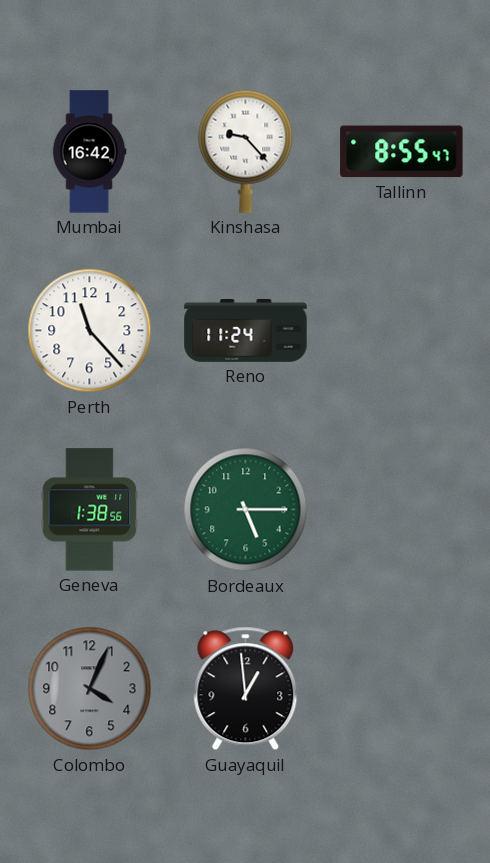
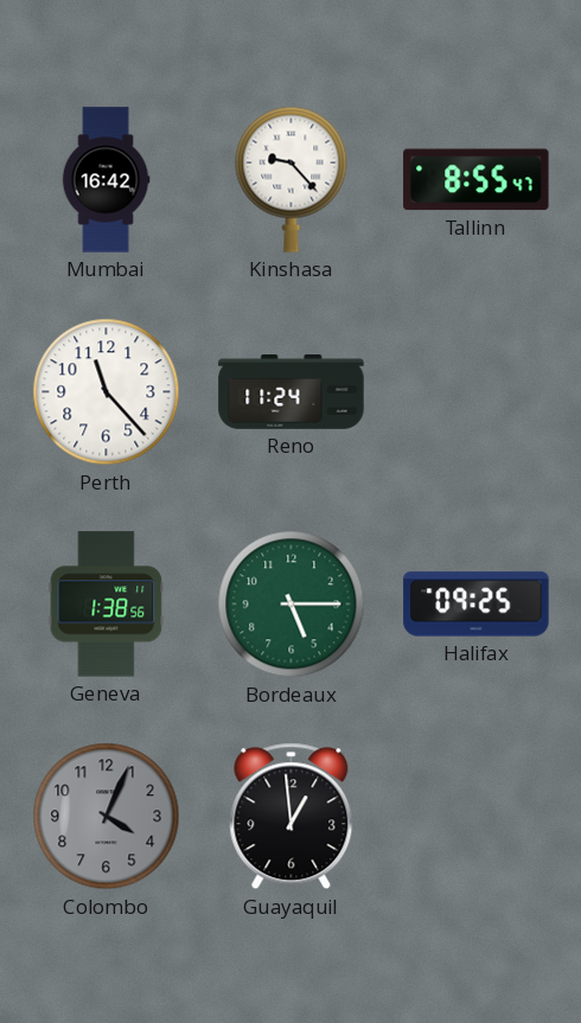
Halifax: none -> 09:25
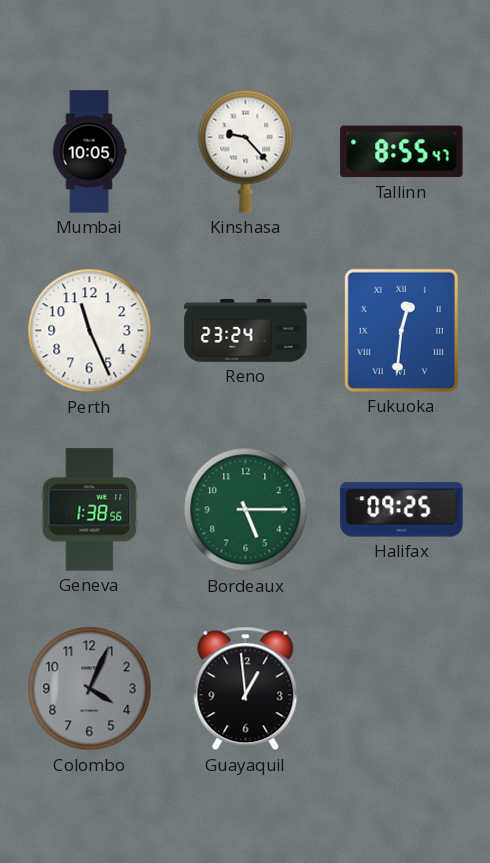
Mumbai: 16:42 -> 10:05
Perth: 11:23 -> 11:26
Reno: 11:24 -> 23:24
Fukuoka: none -> 12:31
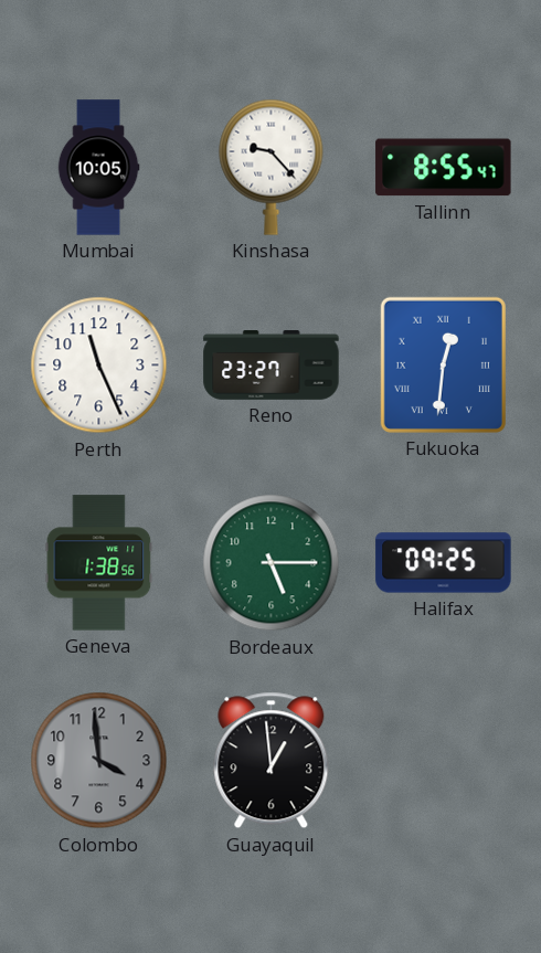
Reno: 23:24 -> 23:27
Colombo: 4:04 -> 3:59
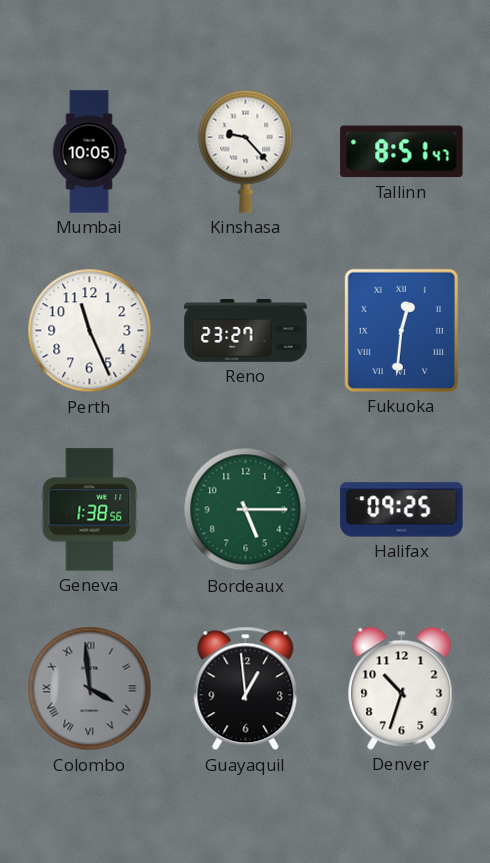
Tallinn: 8:55 -> 8:51
Colombo numerals: Arabic -> Roman
Denver: none -> 10:33
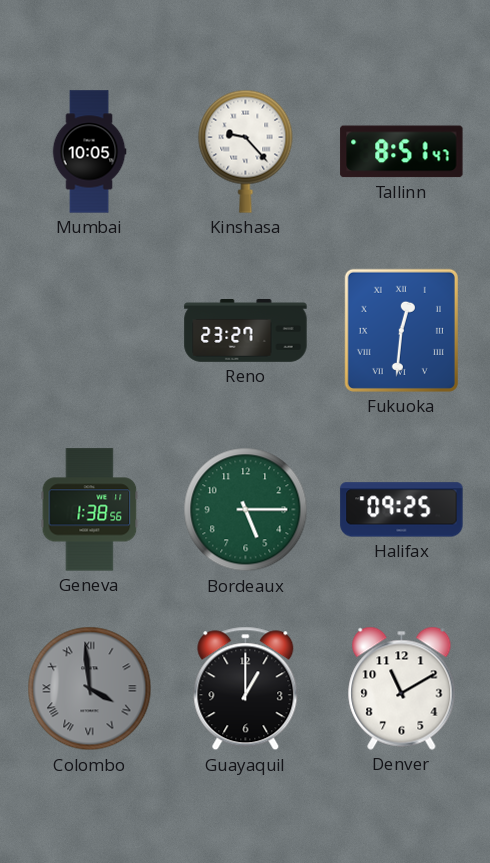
Perth: 11:26 -> none
Guayaquil: 12:59 -> 1:00
Denver: 10:33 -> 11:10
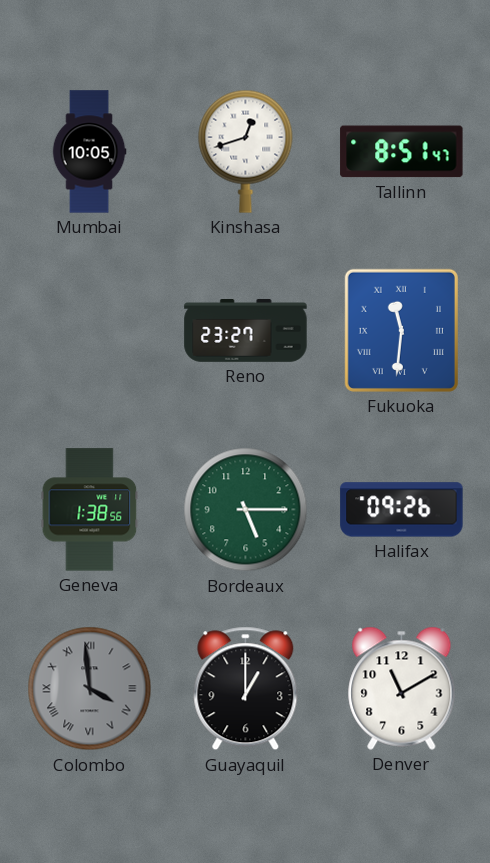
Kinshasa: 9:23 -> 12:42
Fukuoka: 12:31 -> 11:31
Halifax: 09:25 -> 09:26
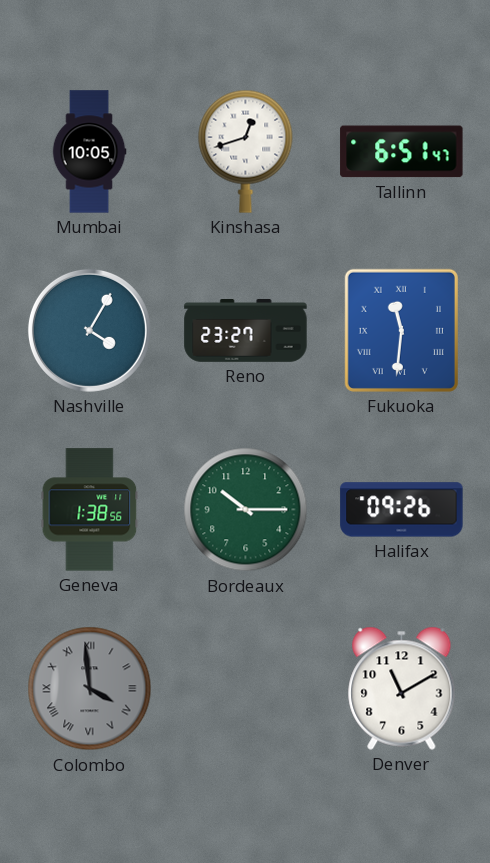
Tallinn: 8:51 -> 6:51
Nashville: none -> 4:05
Bordeaux: 5:15 -> 10:15
Guayaquil: 1:00 -> none
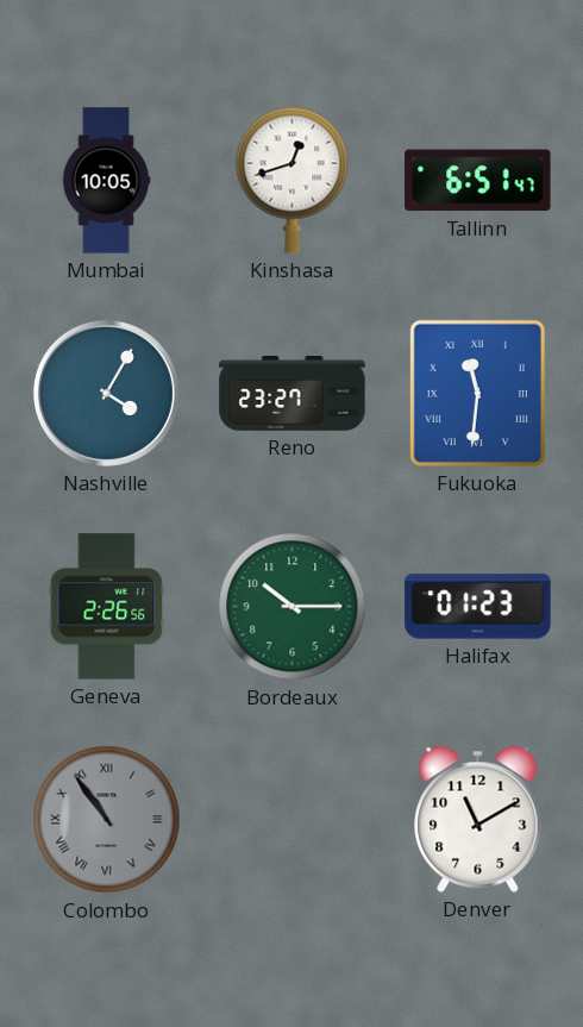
Geneva: 1:38 -> 2:26
Halifax: 09:26 -> 01:23
Colombo: 3:59 -> 10:54
